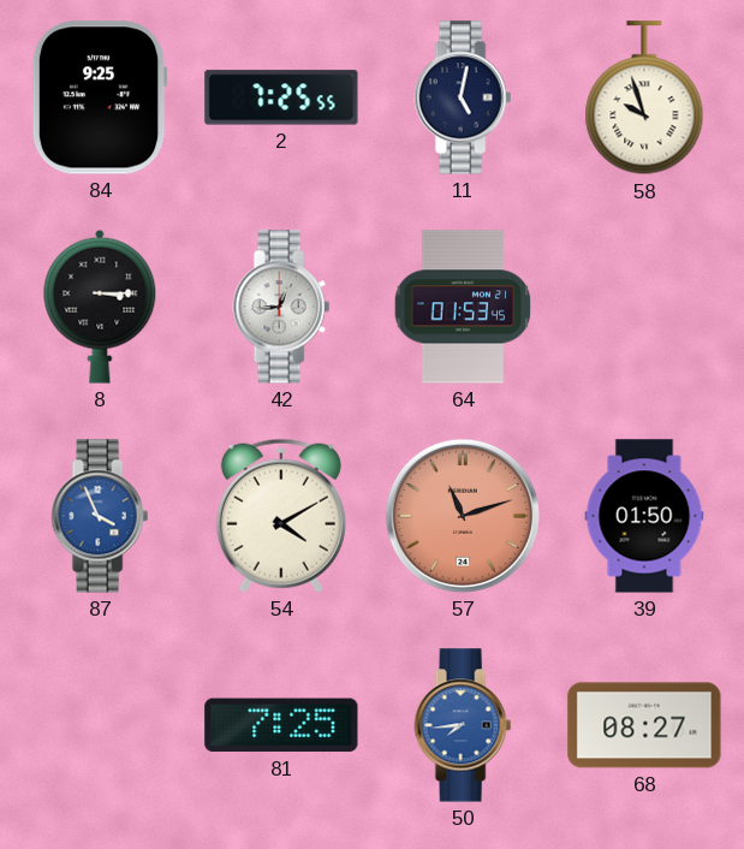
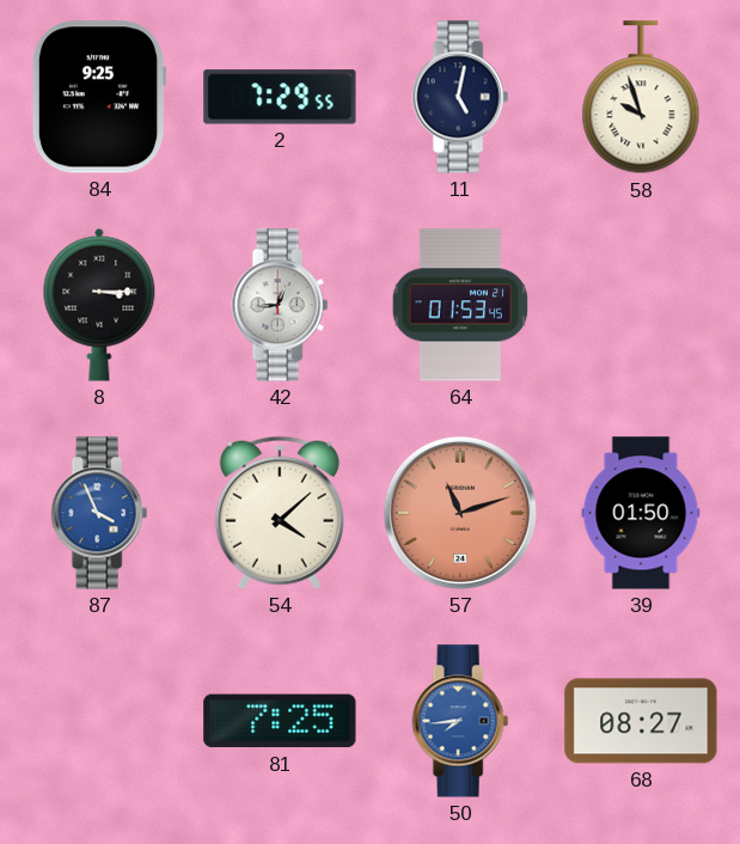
2: 7:25 -> 7:29
54: 4:10 -> 4:08
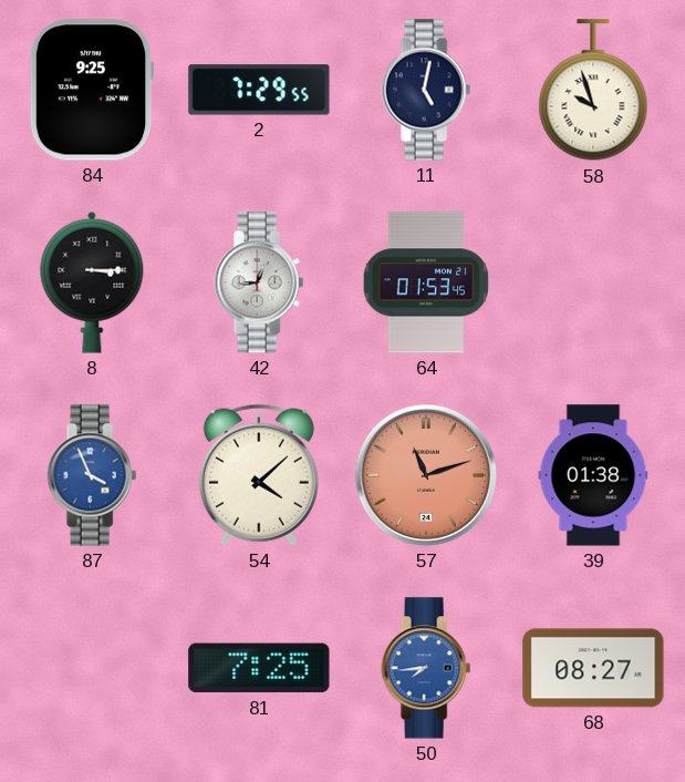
39: 01:50 -> 01:38
